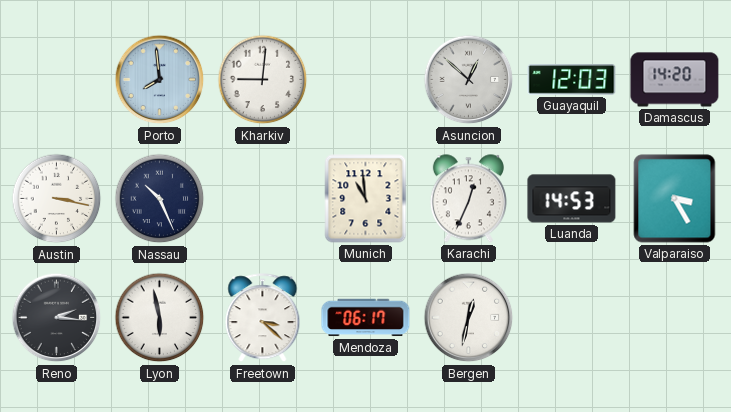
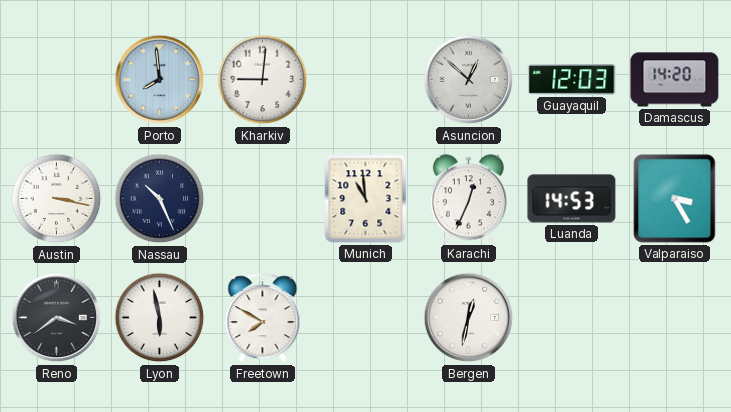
Reno: 2:16 -> 3:39
Freetown: 3:22 -> 7:50
Mendoza: 06:17 -> none
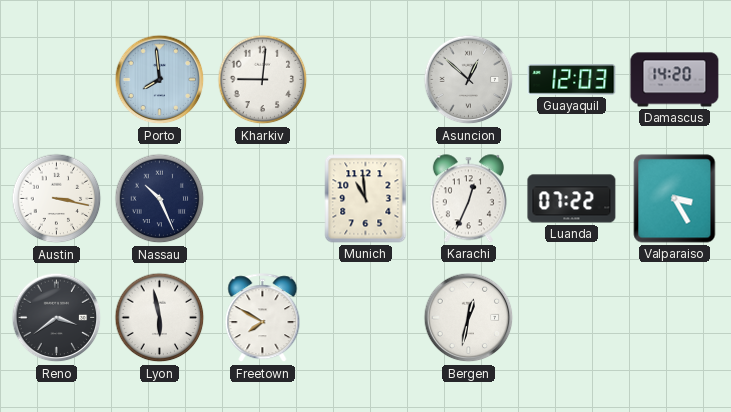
Luanda: 14:53 -> 07:22
